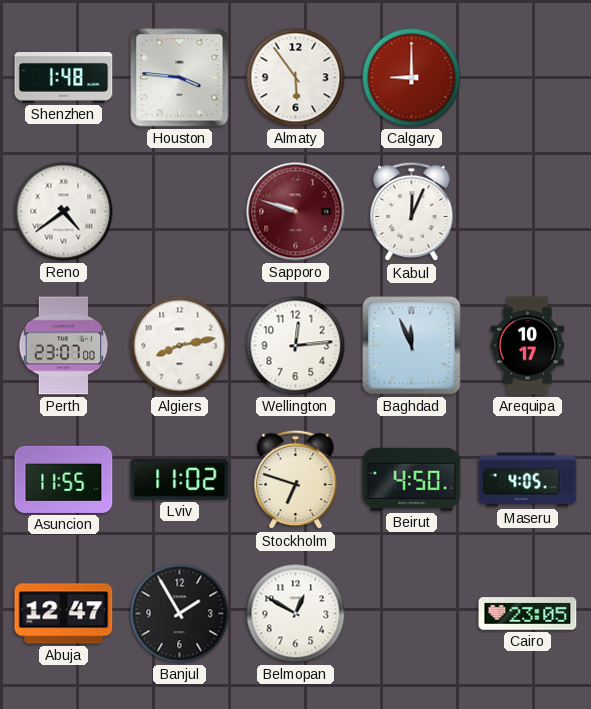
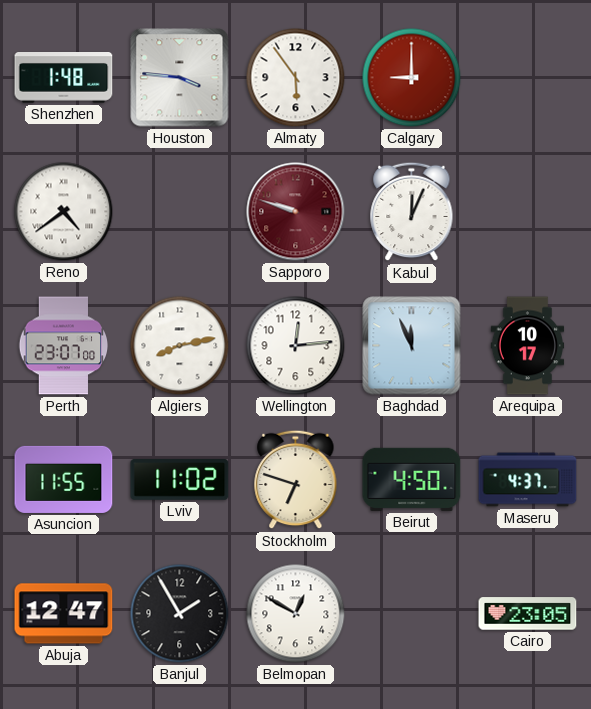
Maseru: 4:05 -> 4:37
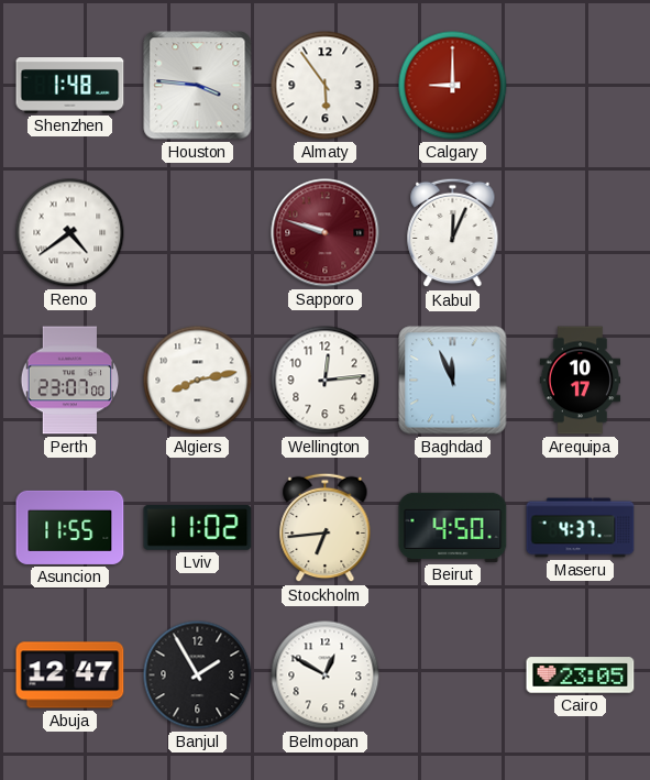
Stockholm: 6:48 -> 6:44
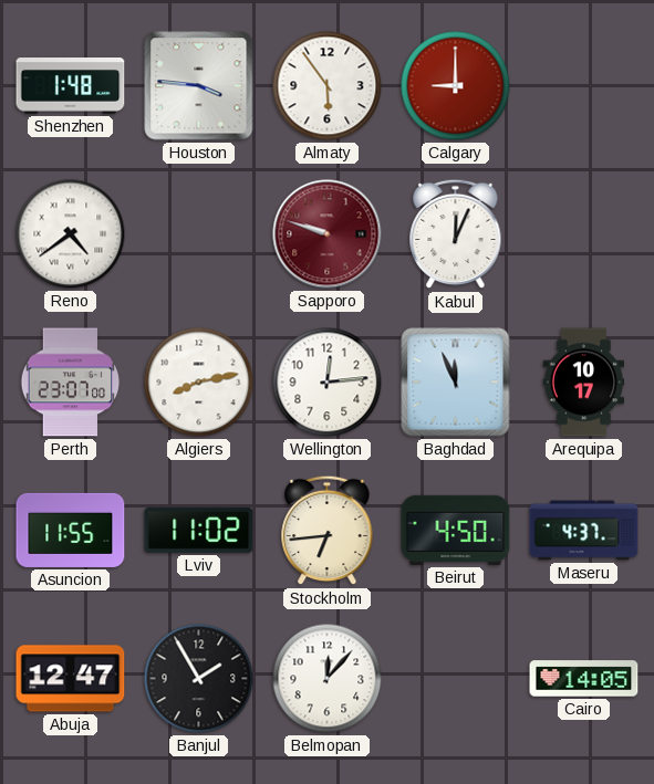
Belmopan: 12:50 -> 12:07
Cairo: 23:05 -> 14:05
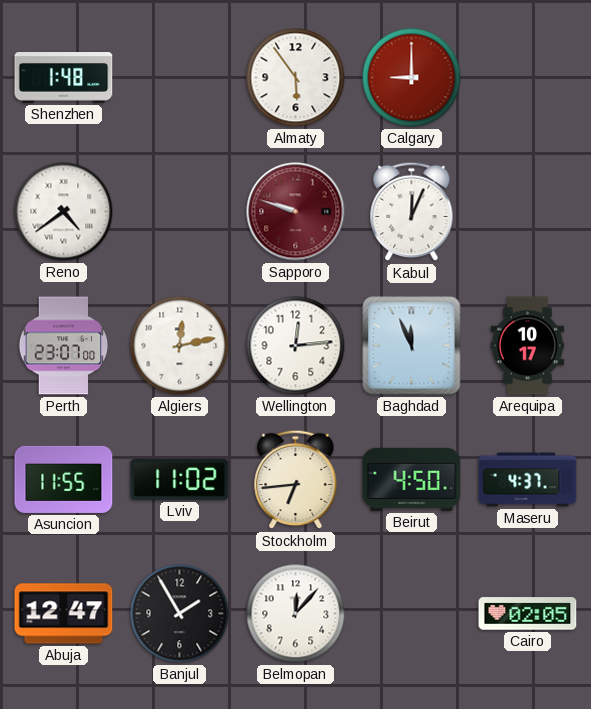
Houston: 3:46 -> none
Algiers: 8:13 -> 12:13
Cairo: 14:05 -> 02:05
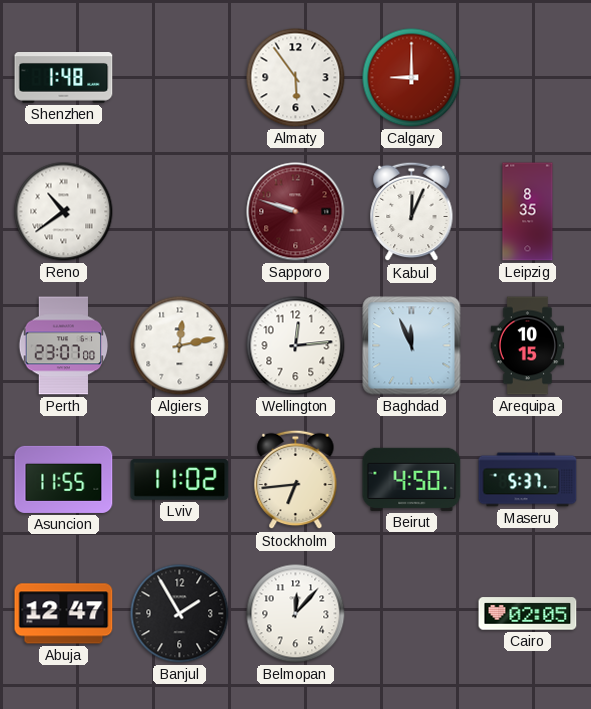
Reno: 4:39 -> 10:39
Leipzig: none -> 8:35
Arequipa: 10:17 -> 10:15
Maseru: 4:37 -> 5:37
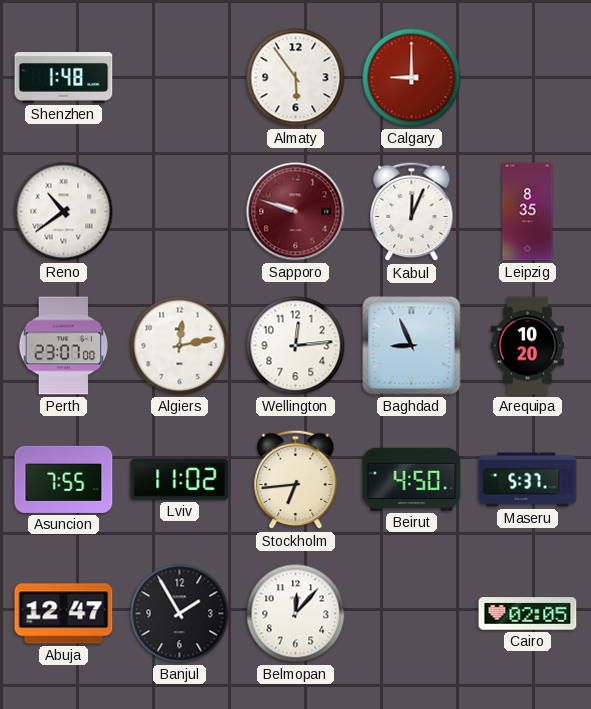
Baghdad: 11:56 -> 8:56
Arequipa: 10:15 -> 10:20
Asuncion: 11:55 -> 7:55
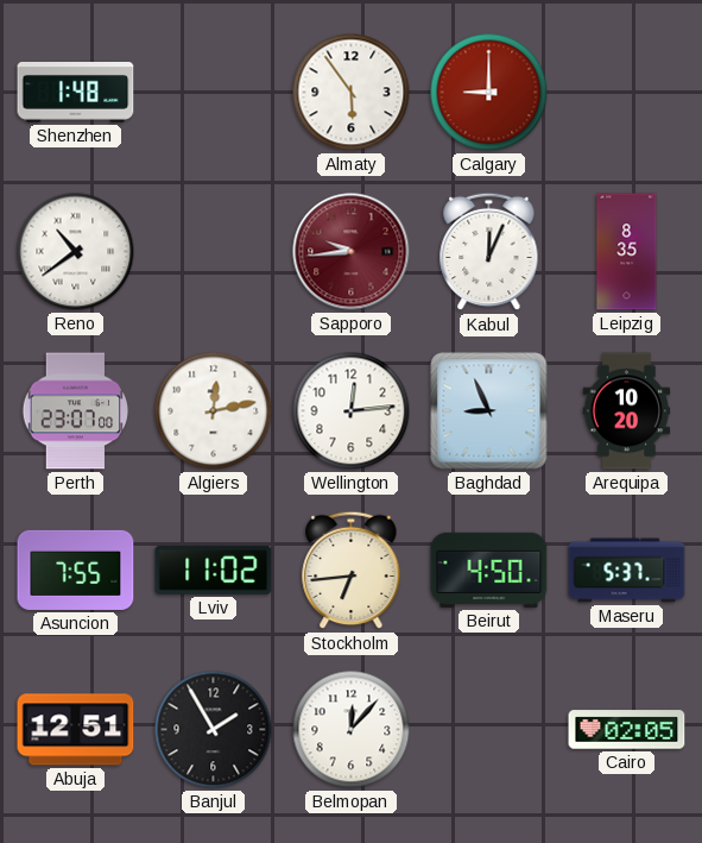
Sapporo: 9:48 -> 9:44
Abuja: 12:47 -> 12:51
